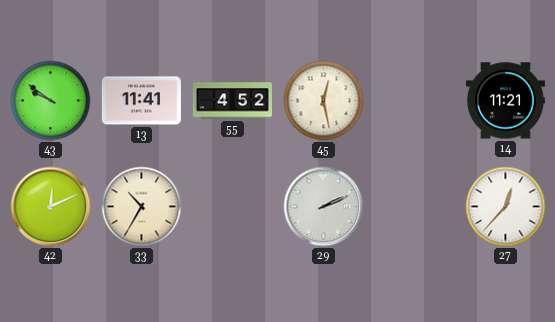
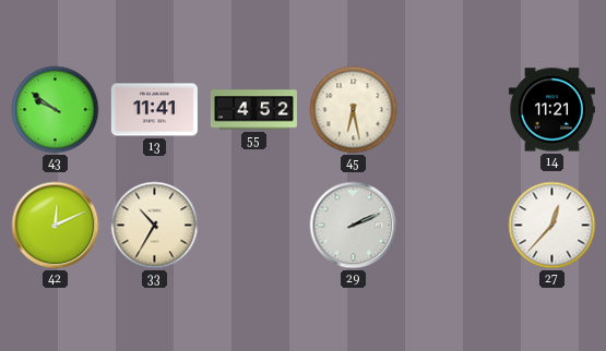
45: 12:28 -> 6:28
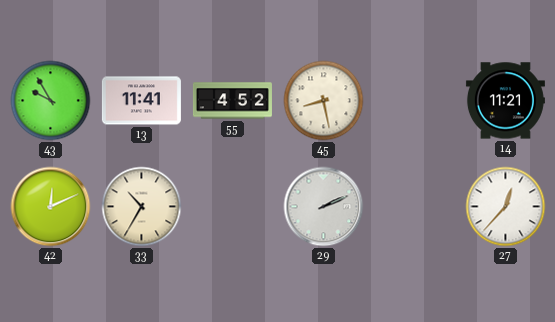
43: 9:51 -> 9:55
45: 6:28 -> 8:28
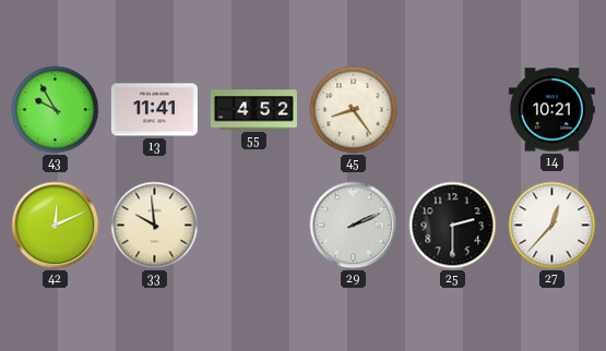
45: 8:28 -> 8:24
14: 11:21 -> 10:21
33: 10:35 -> 9:59
25: none -> 2:30
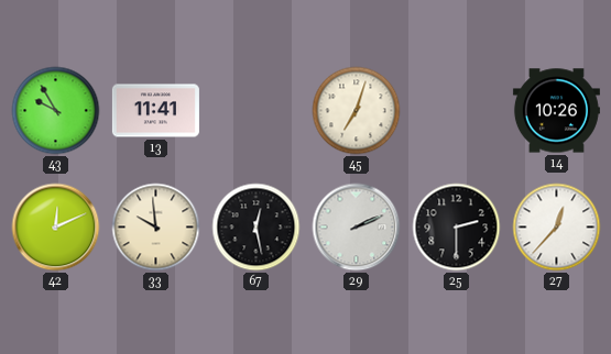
55: 4:52 -> none
45: 8:24 -> 7:03
14: 10:21 -> 10:26
67: none -> 12:28
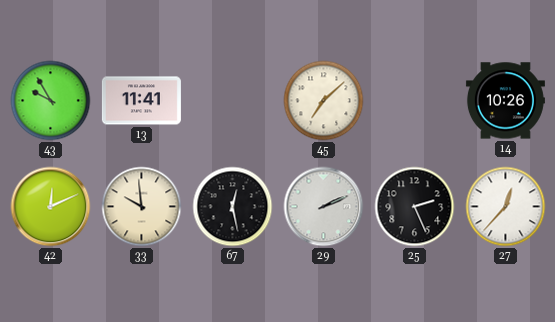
45: 7:03 -> 7:08
25: 2:30 -> 2:26
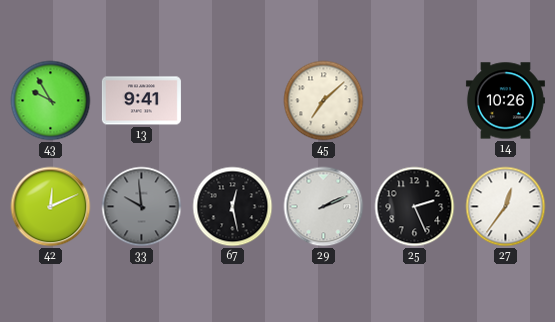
13: 11:41 -> 9:41
33 dial: cream -> grey
27: 12:37 -> 12:36
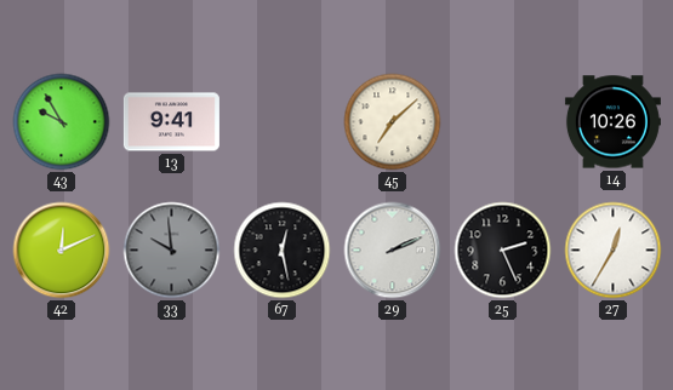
27: 12:36 -> 12:35
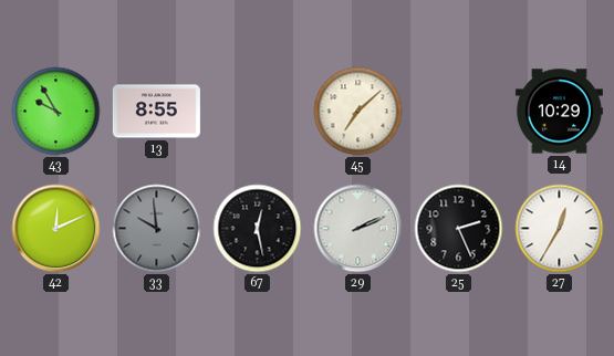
13: 9:41 -> 8:55
14: 10:26 -> 10:29
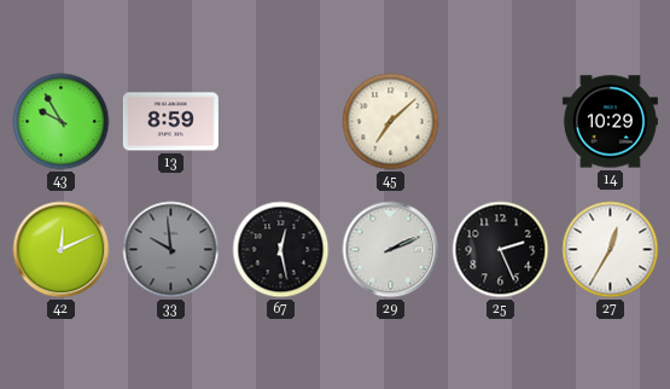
13: 8:55 -> 8:59
